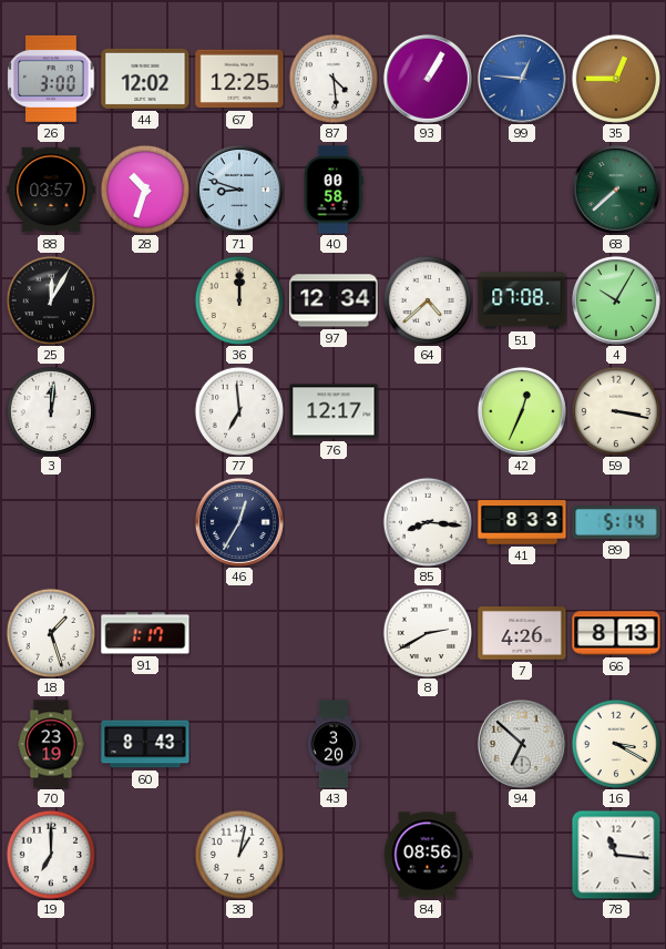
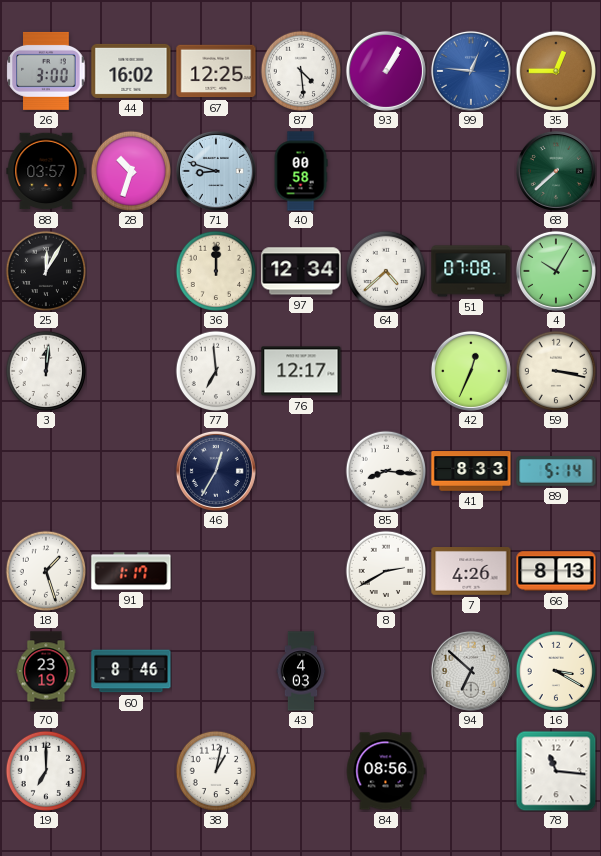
44: 12:02 -> 16:02
60: 8:43 -> 8:46
43: 3:20 -> 4:03
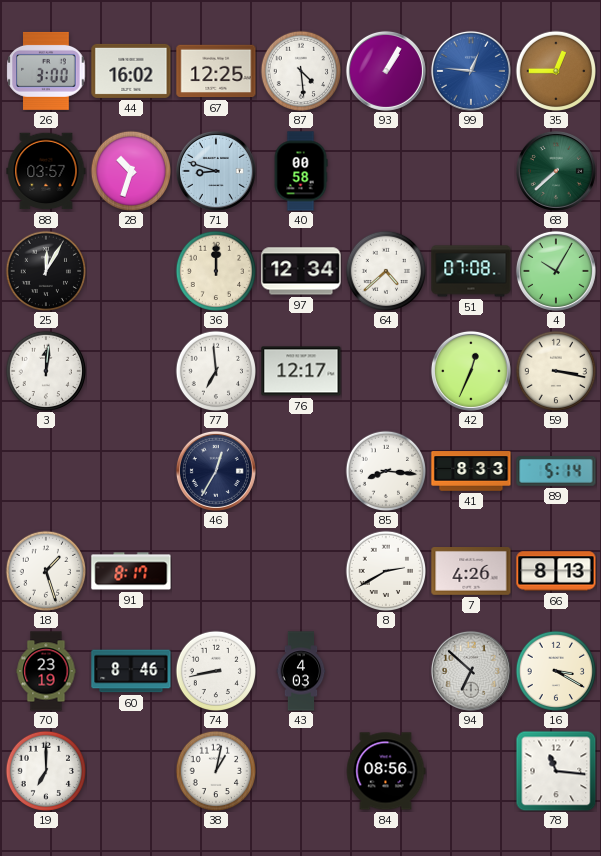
91: 1:17 -> 8:17
74: none -> 8:43
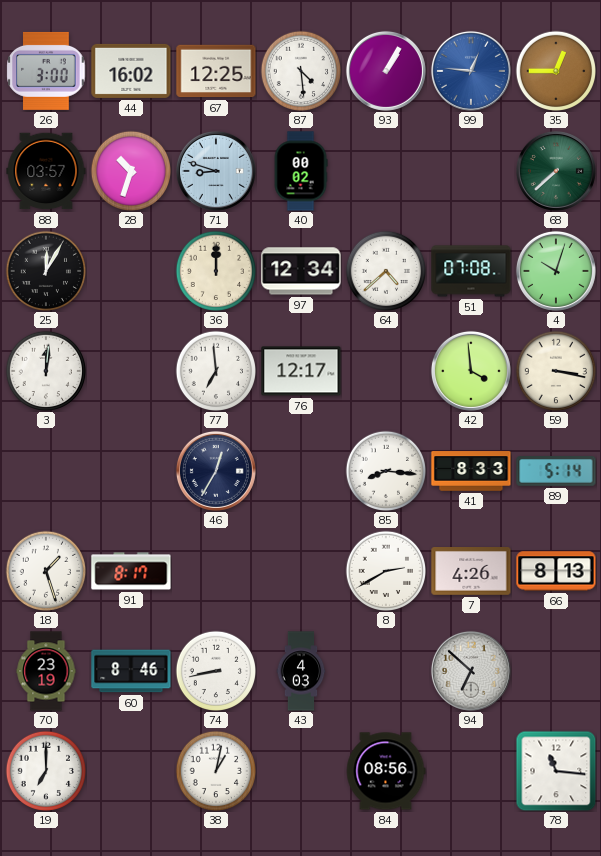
40: 00:58 -> 00:02
4: 10:05 -> 10:03
42: 12:34 -> 3:59
16: 3:20 -> none
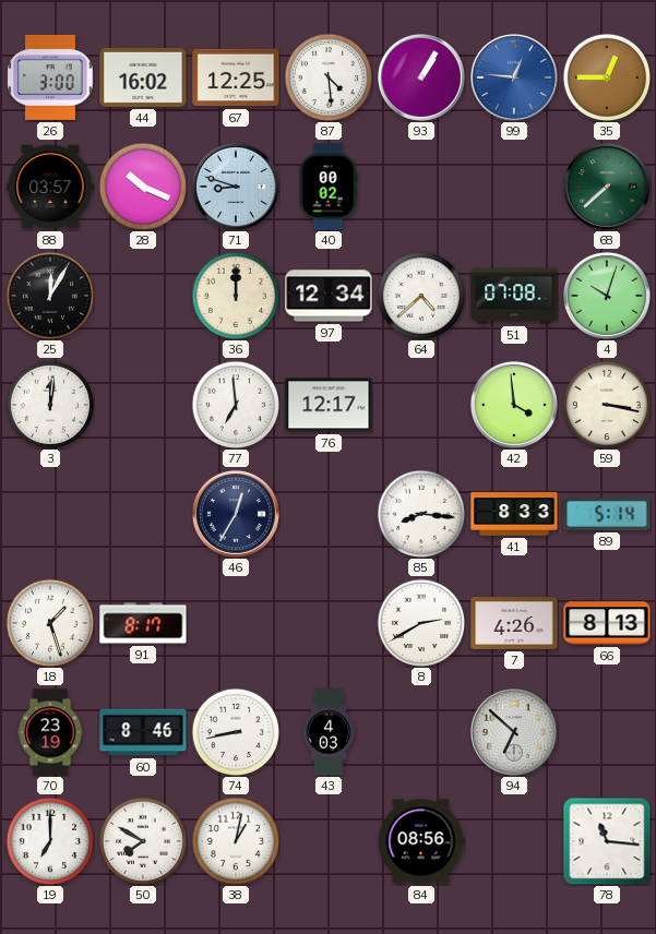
28: 10:33 -> 10:19
50: none -> 7:50
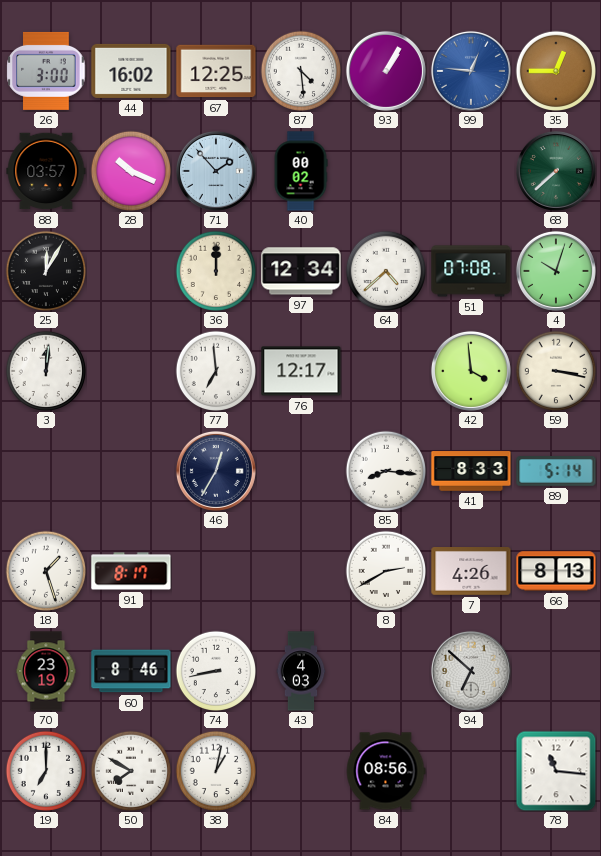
71: 8:48 -> 1:53
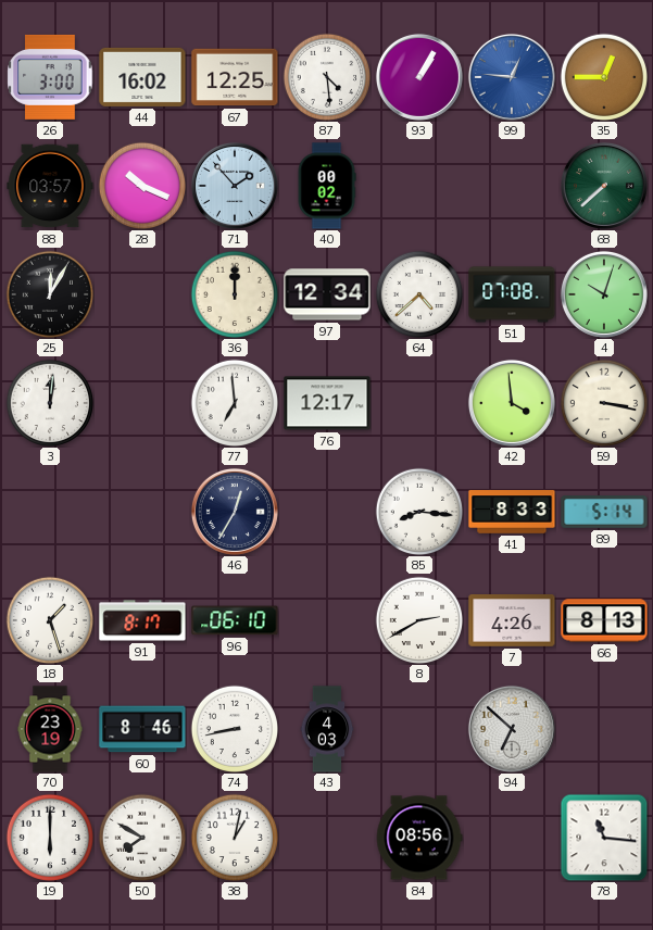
96: none -> 06:10
19: 7:00 -> 6:00
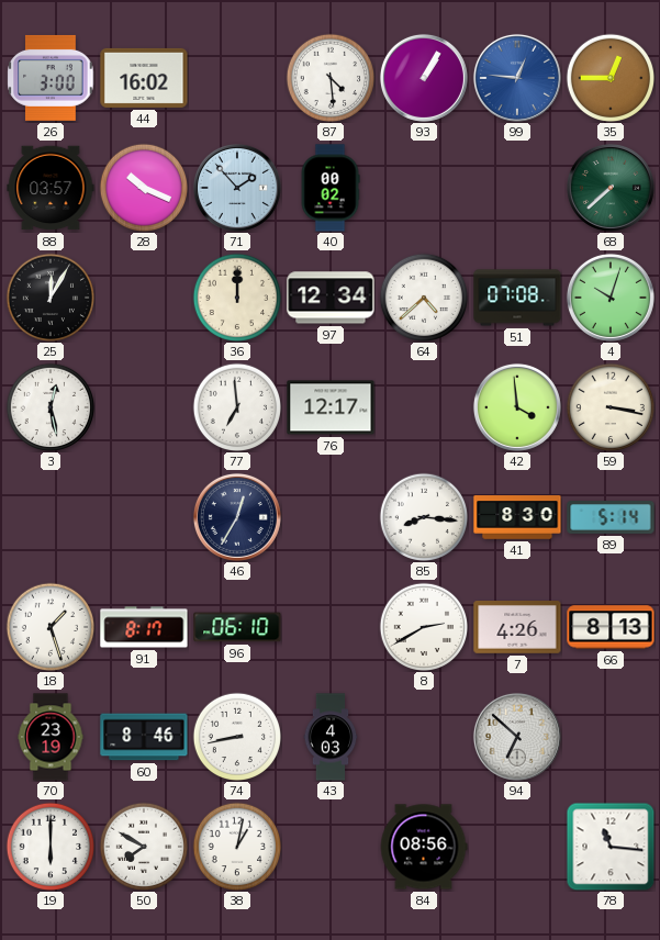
67: 12:25 -> none
3: 12:01 -> 12:28
41: 8:33 -> 8:30
